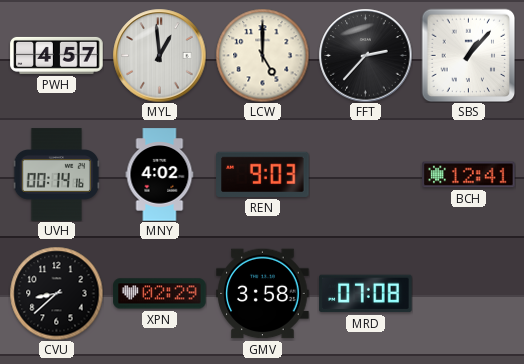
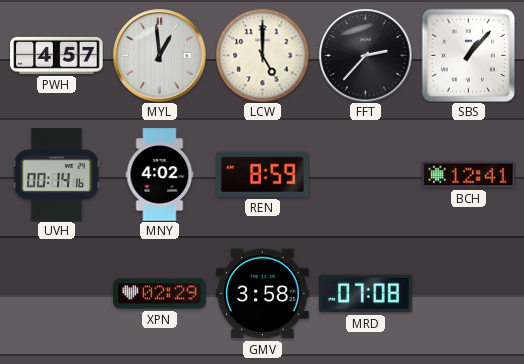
REN: 9:03 -> 8:59
CVU: 8:38 -> none
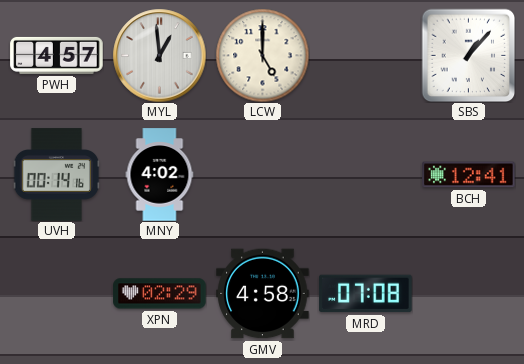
FFT: 2:37 -> none
REN: 8:59 -> none
GMV: 3:58 -> 4:58
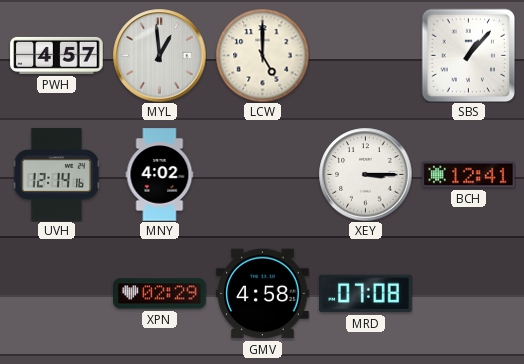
UVH: 00:14 -> 12:14
XEY: none -> 3:15
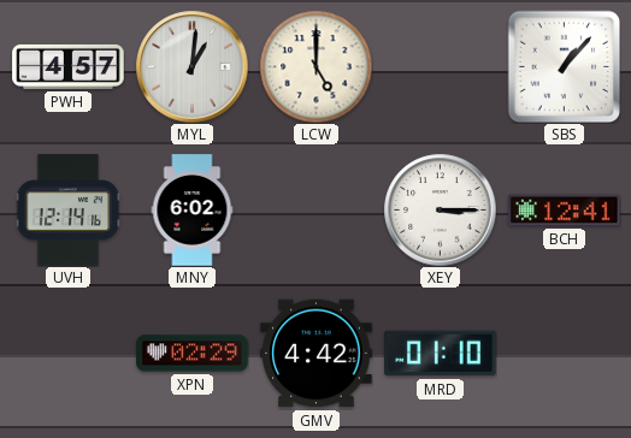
MYL: 12:59 -> 1:01
MNY: 4:02 -> 6:02
GMV: 4:58 -> 4:42
MRD: 07:08 -> 01:10
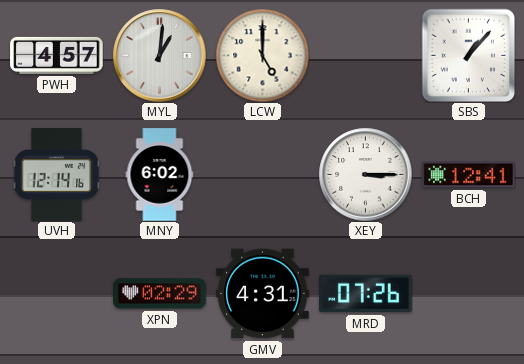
GMV: 4:42 -> 4:31
MRD: 01:10 -> 07:26
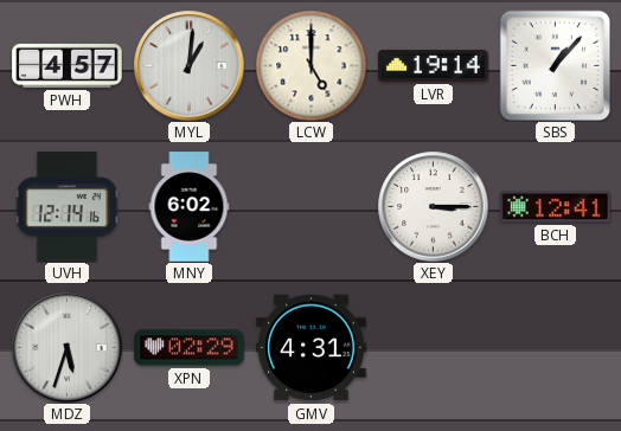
LVR: none -> 19:14
MDZ: none -> 5:33
MRD: 07:26 -> none
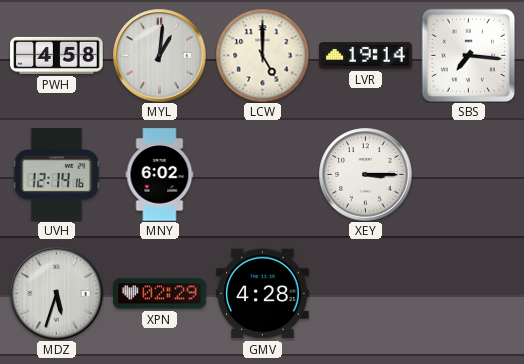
PWH: 4:57 -> 4:58
SBS: 1:07 -> 7:16
BCH: 12:41 -> none
GMV: 4:31 -> 4:28
